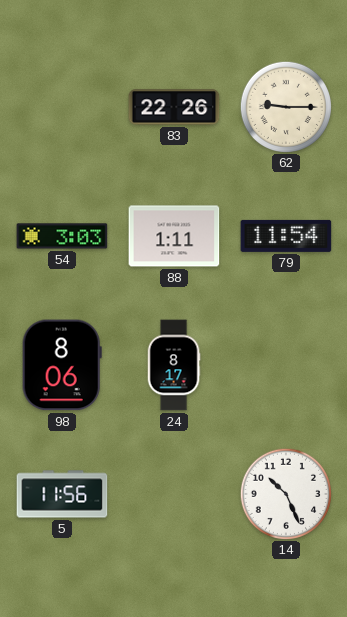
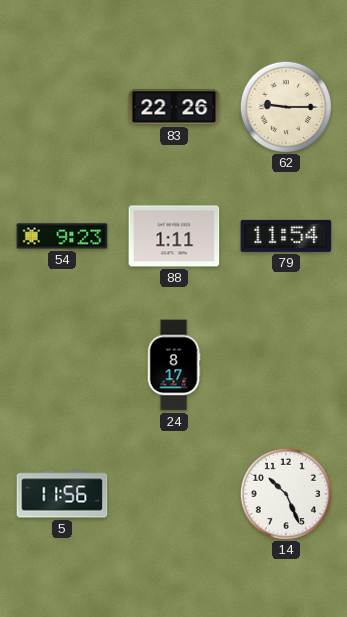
54: 3:03 -> 9:23
98: 8:06 -> none
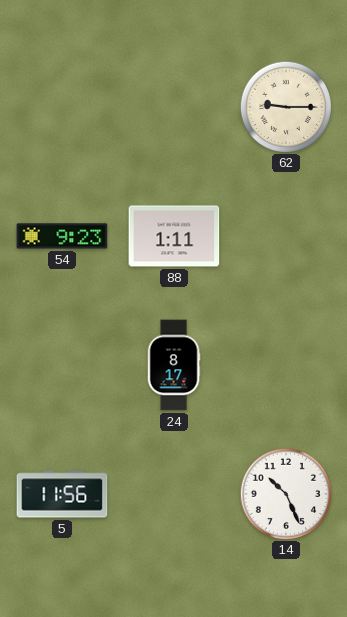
83: 22:26 -> none
79: 11:54 -> none
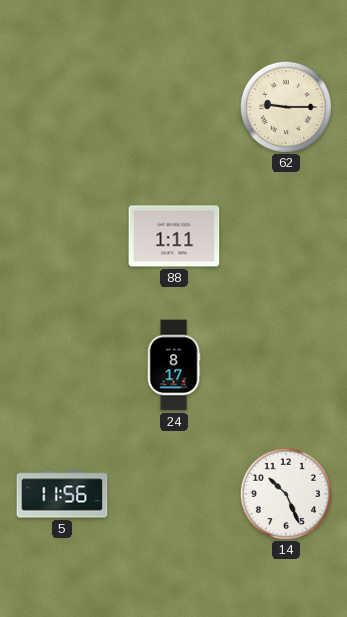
54: 9:23 -> none
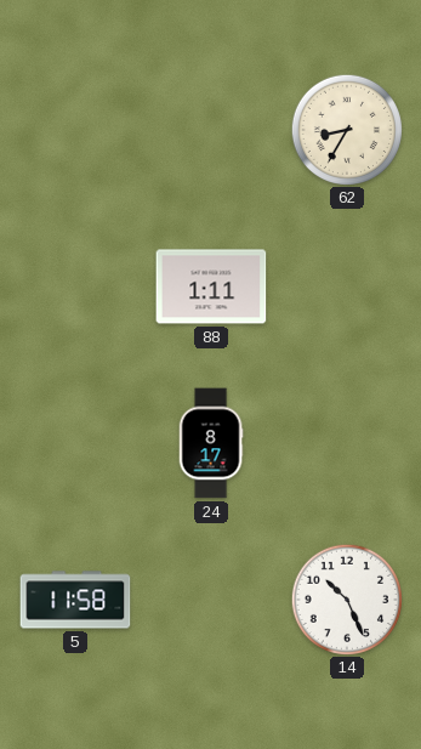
62: 9:15 -> 8:35
5: 11:56 -> 11:58
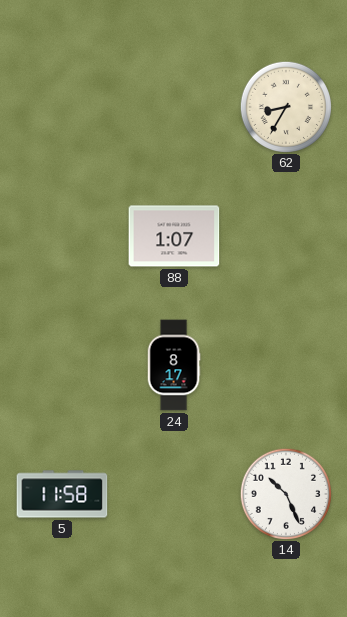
88: 1:11 -> 1:07
